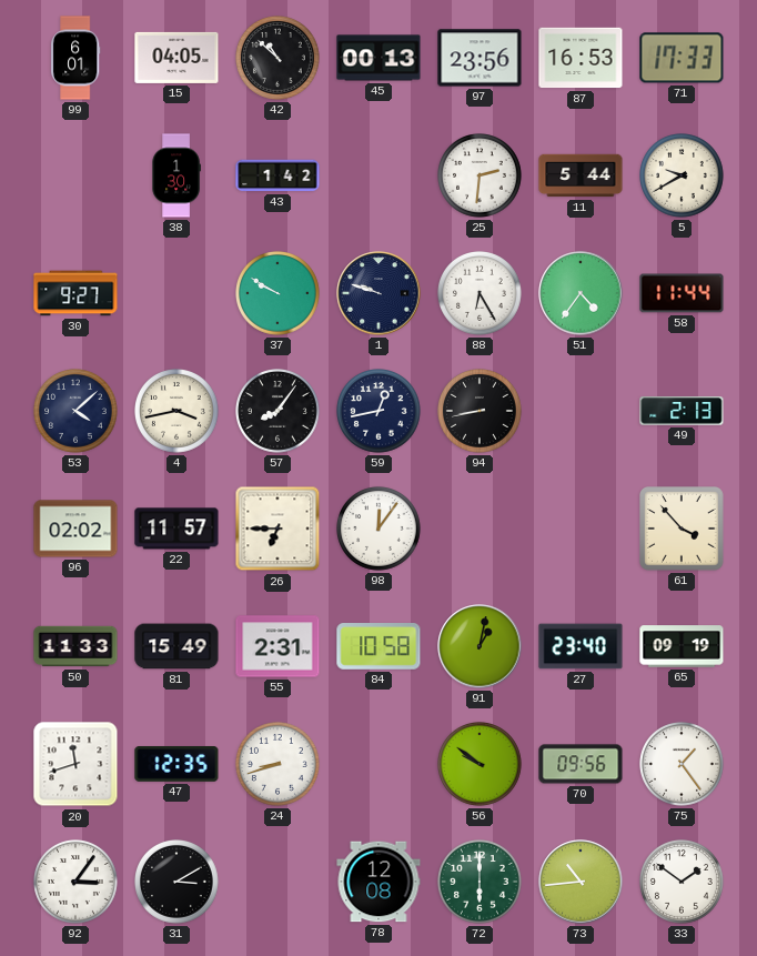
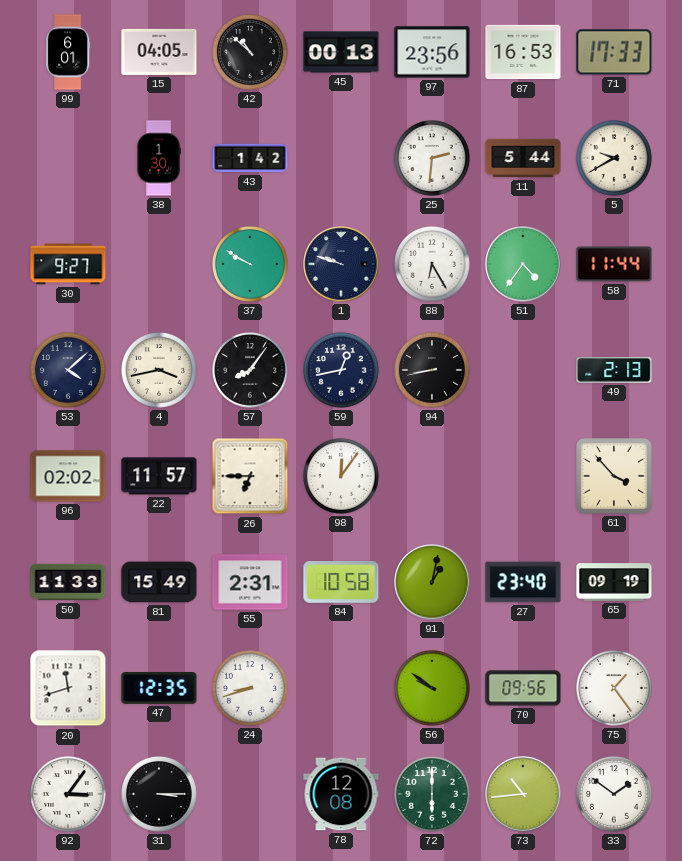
31: 3:10 -> 3:15
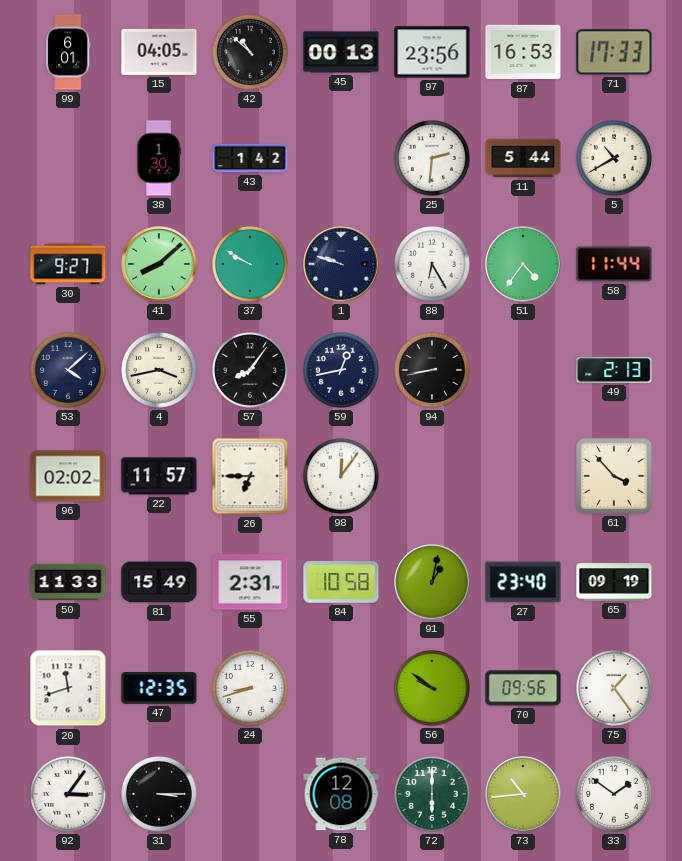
5: 9:40 -> 10:40
41: none -> 8:08
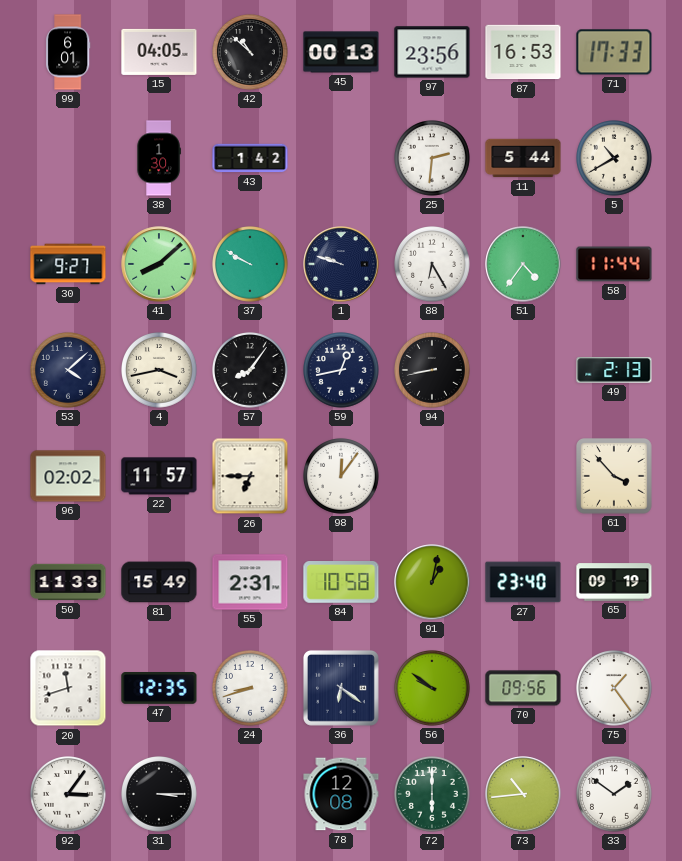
36: none -> 6:21
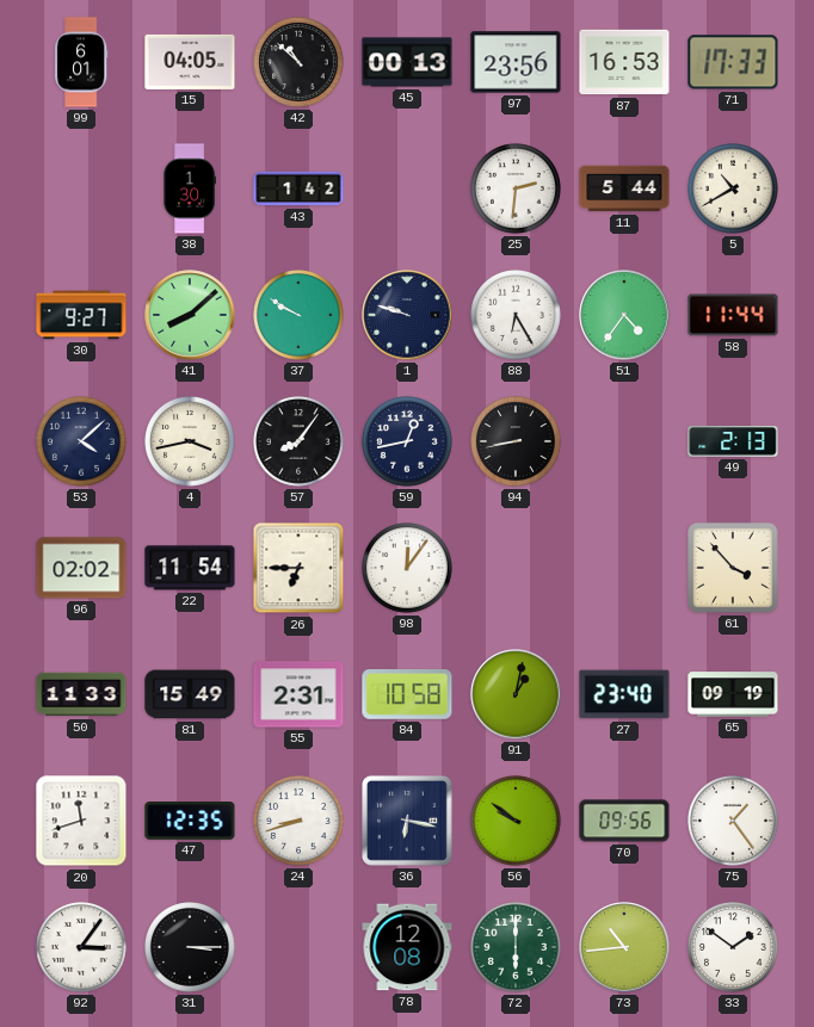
22: 11:57 -> 11:54
36: 6:21 -> 6:17
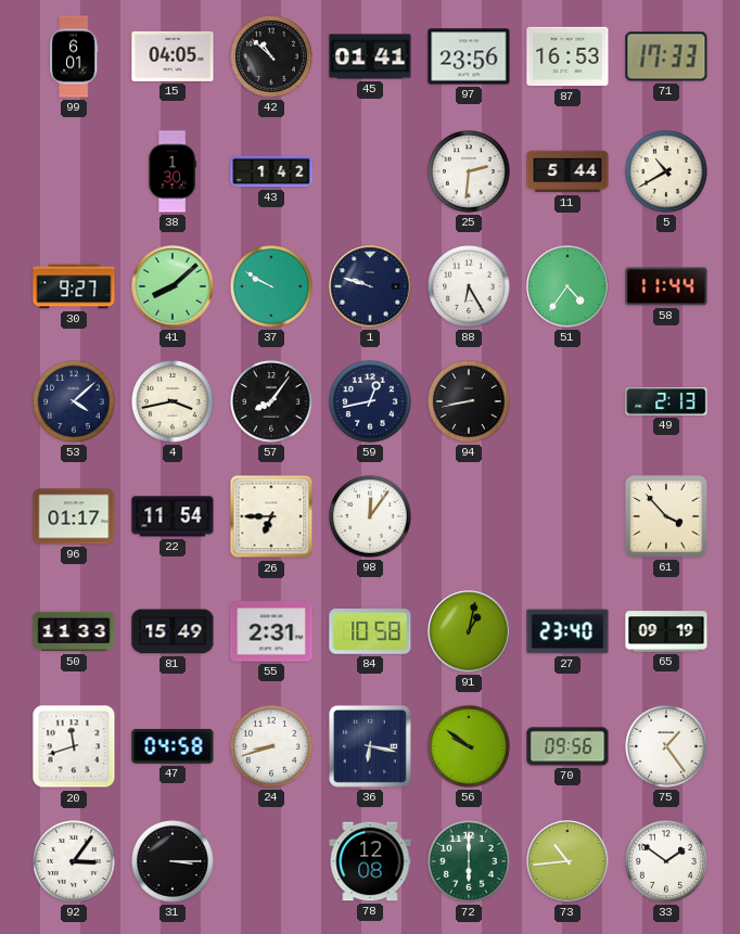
45: 00:13 -> 01:41
96: 02:02 -> 01:17
47: 12:35 -> 04:58
